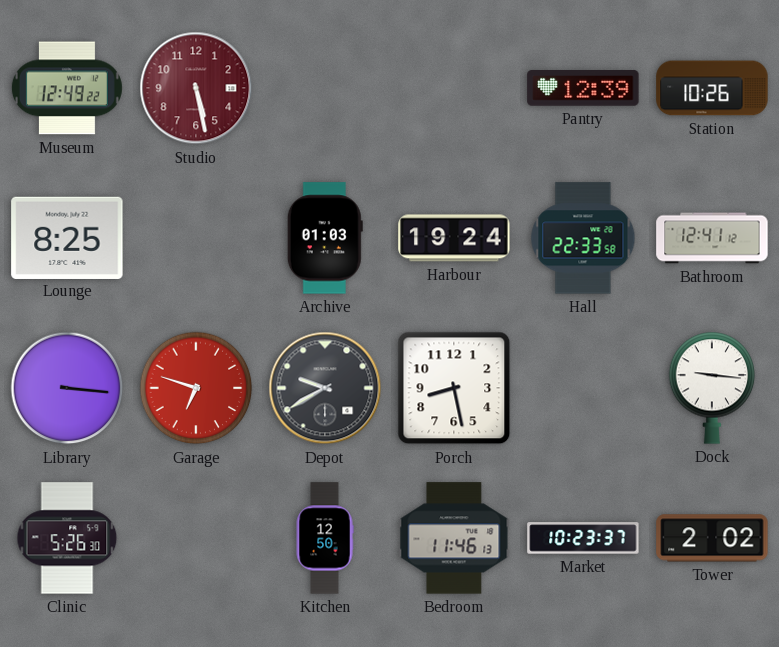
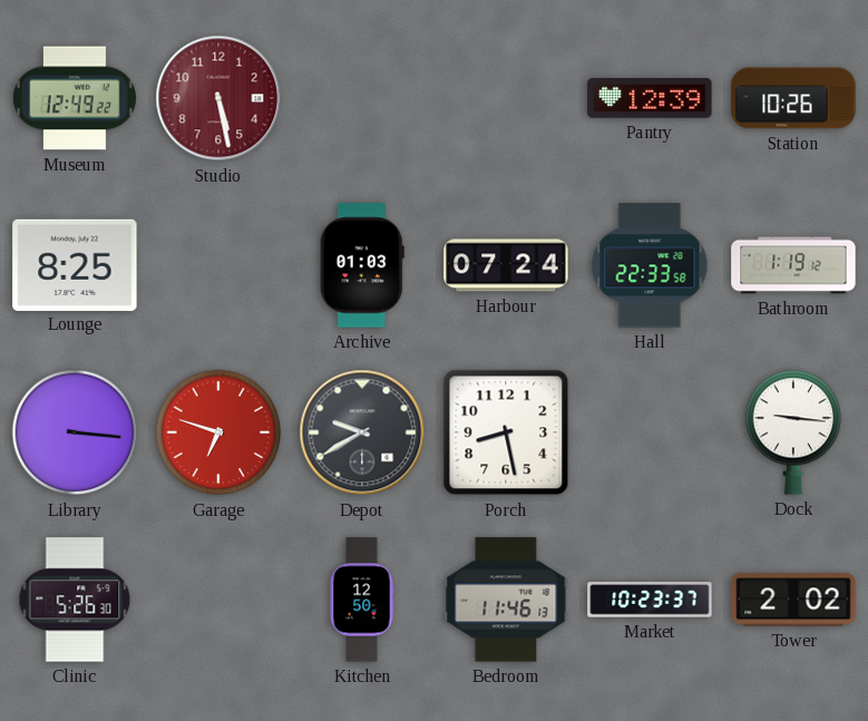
Harbour: 19:24 -> 07:24
Bathroom: 12:41 -> 1:19
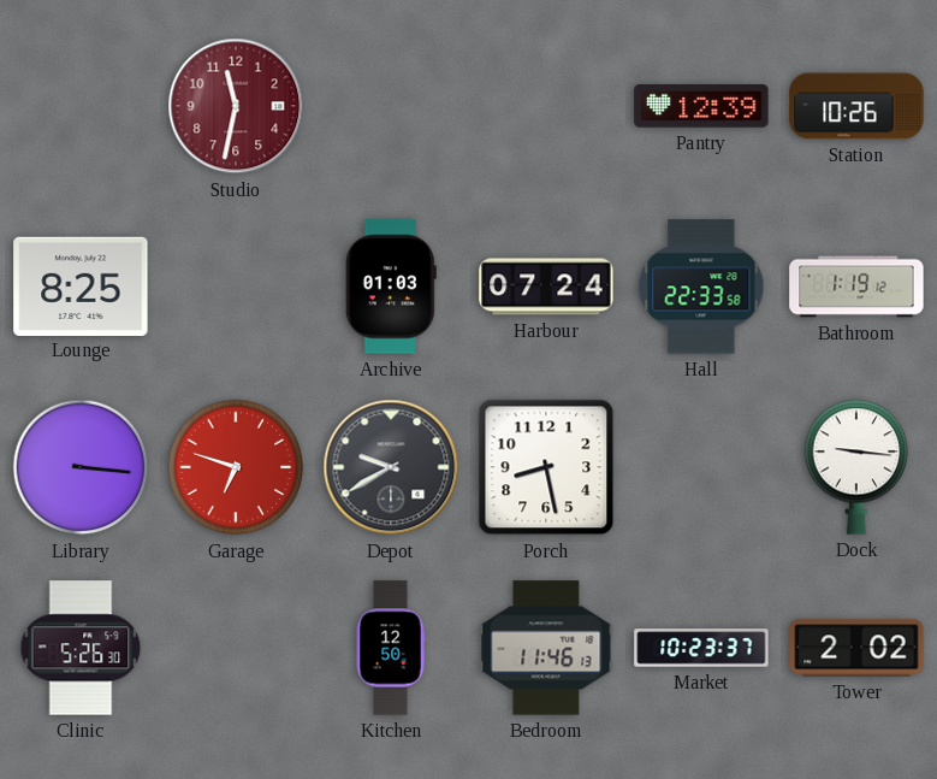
Museum: 12:49 -> none
Studio: 5:28 -> 11:32
